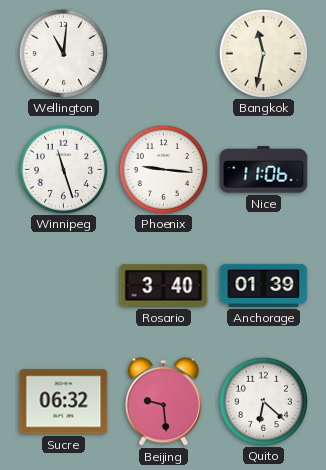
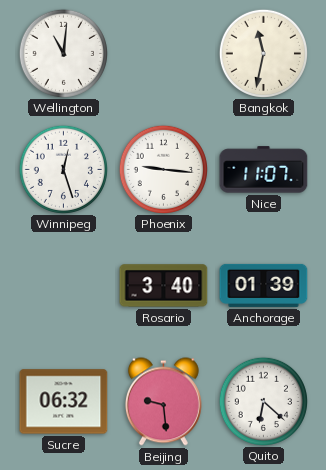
Winnipeg: 11:27 -> 12:27
Nice: 11:06 -> 11:07
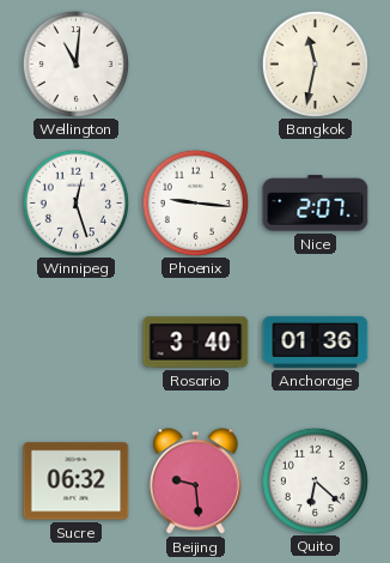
Nice: 11:07 -> 2:07
Anchorage: 01:39 -> 01:36
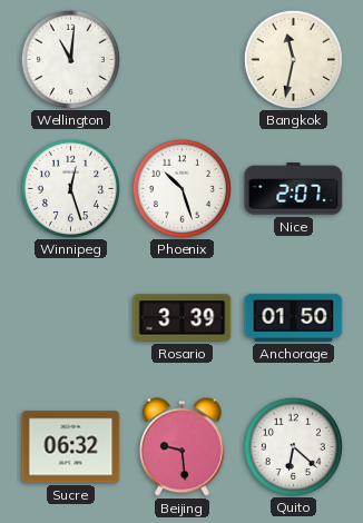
Phoenix: 9:16 -> 10:27
Rosario: 3:40 -> 3:39
Anchorage: 01:36 -> 01:50
